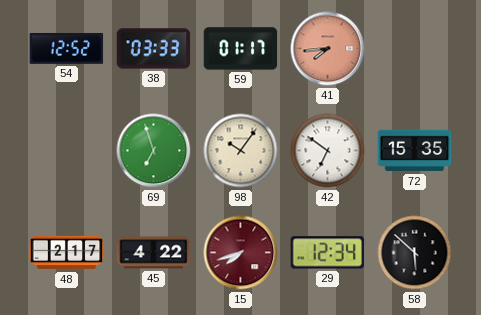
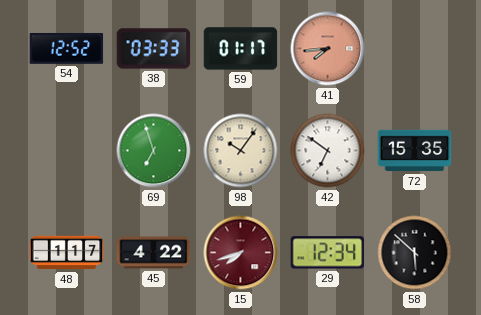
48: 2:17 -> 1:17
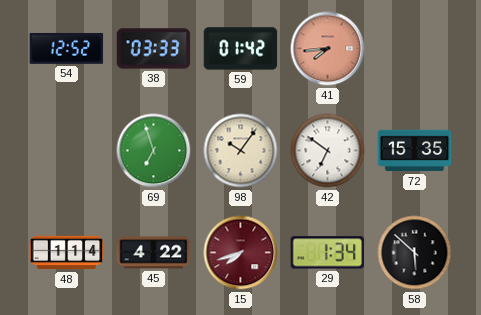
59: 01:17 -> 01:42
48: 1:17 -> 1:14
29: 12:34 -> 1:34
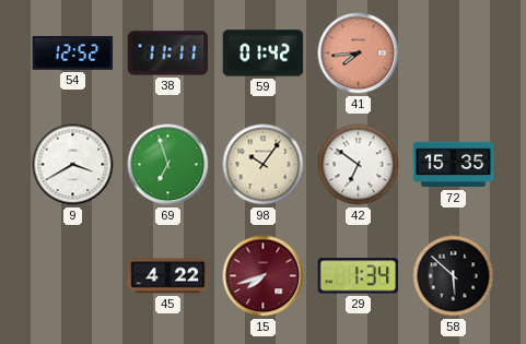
38: 03:33 -> 11:11
9: none -> 3:40
48: 1:14 -> none
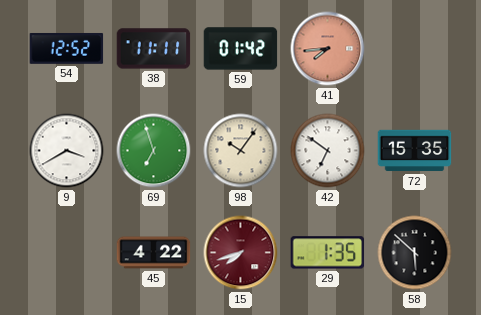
29: 1:34 -> 1:35
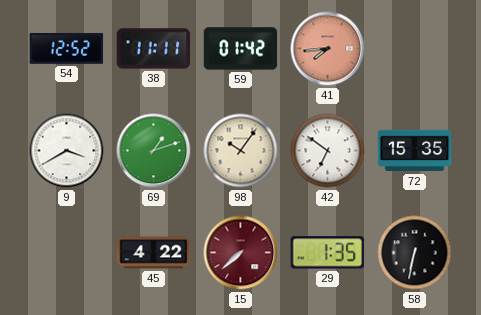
69: 6:57 -> 1:12
15: 7:42 -> 7:38
58: 5:52 -> 6:32
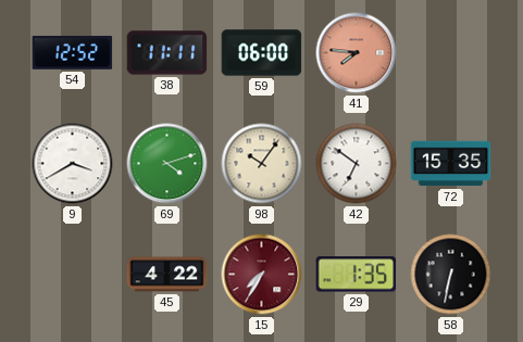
59: 01:42 -> 06:00
41: 7:44 -> 7:46
69: 1:12 -> 4:12
15: 7:38 -> 7:35
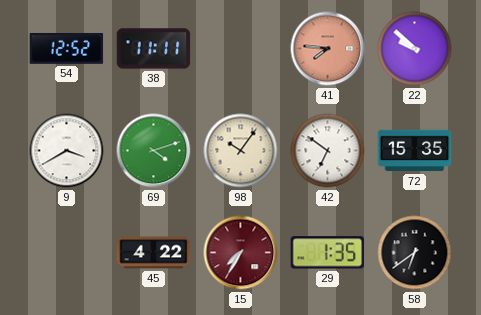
59: 06:00 -> none
22: none -> 9:52
58: 6:32 -> 6:39
